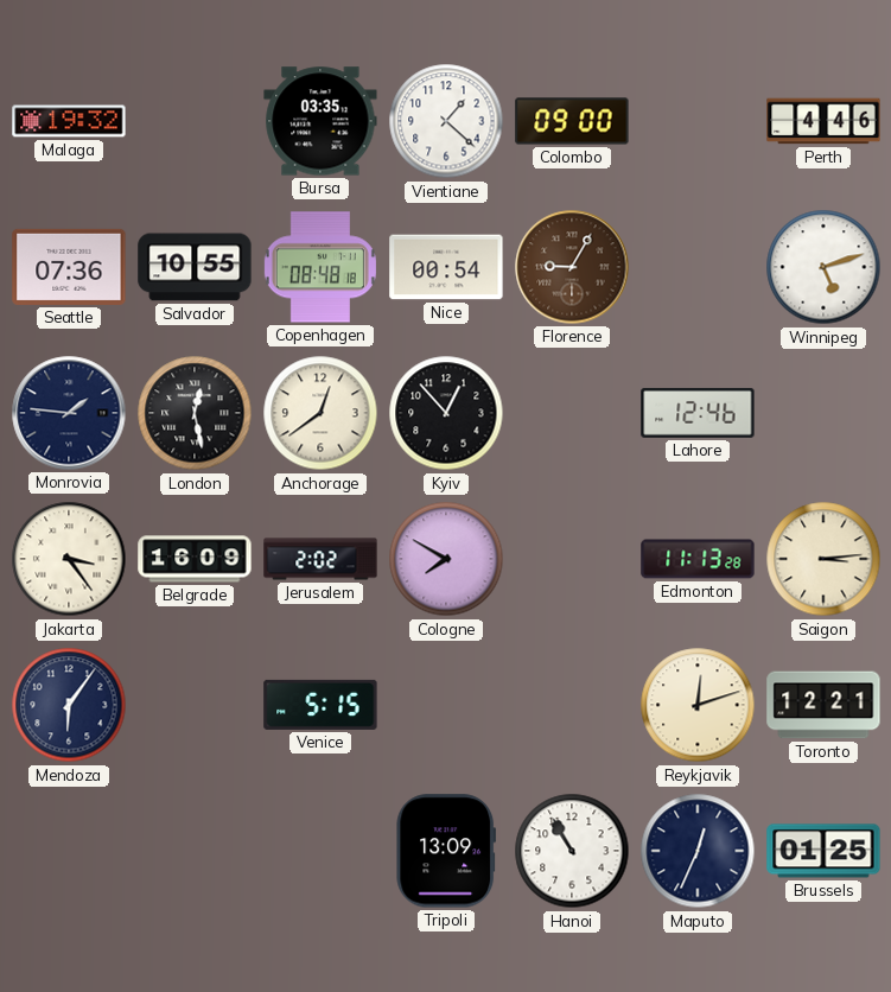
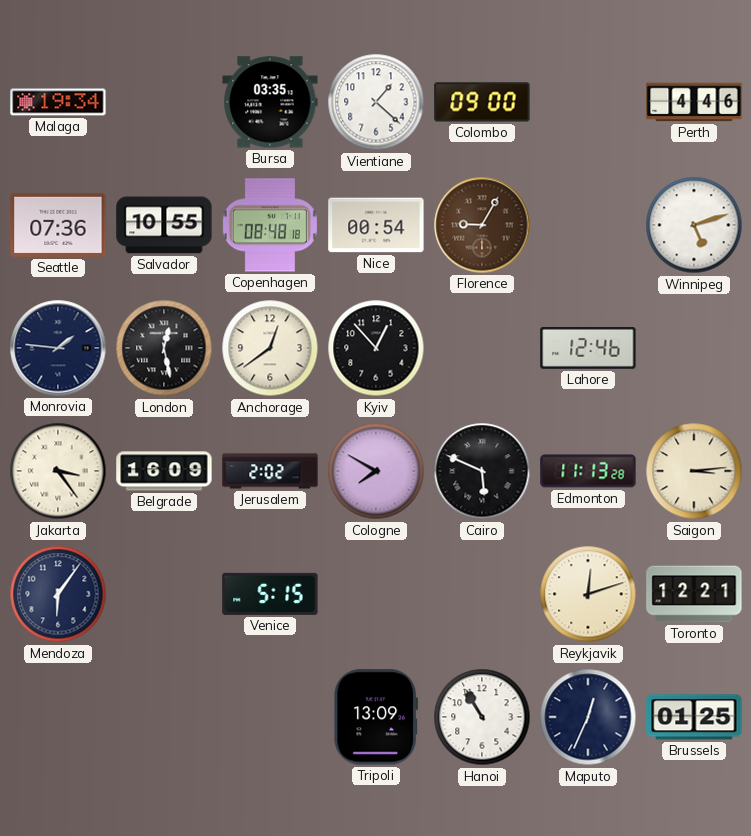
Malaga: 19:32 -> 19:34
Cairo: none -> 5:49
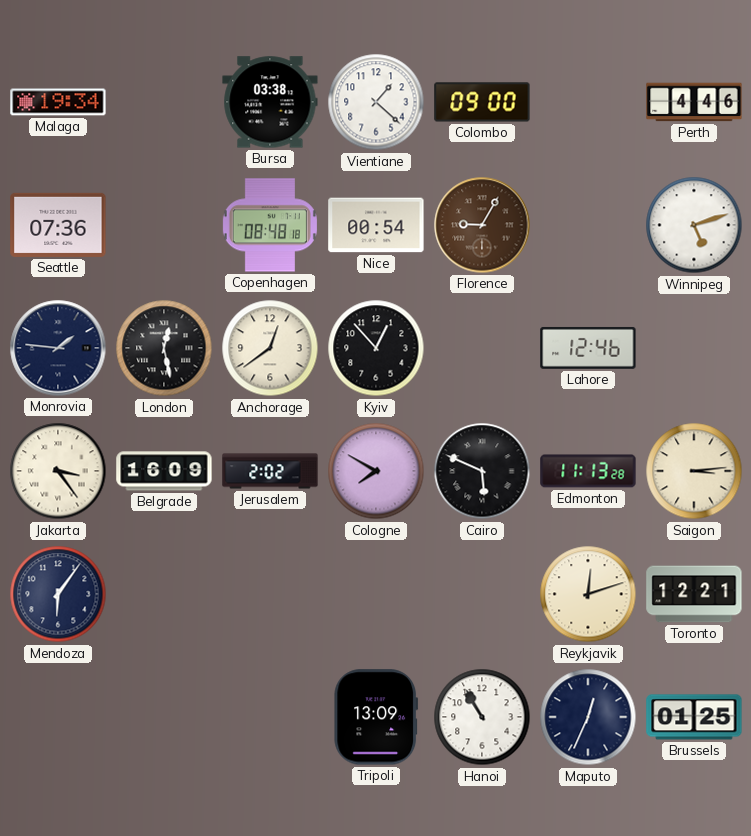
Bursa: 03:35 -> 03:38
Salvador: 10:55 -> none
Venice: 5:15 -> none
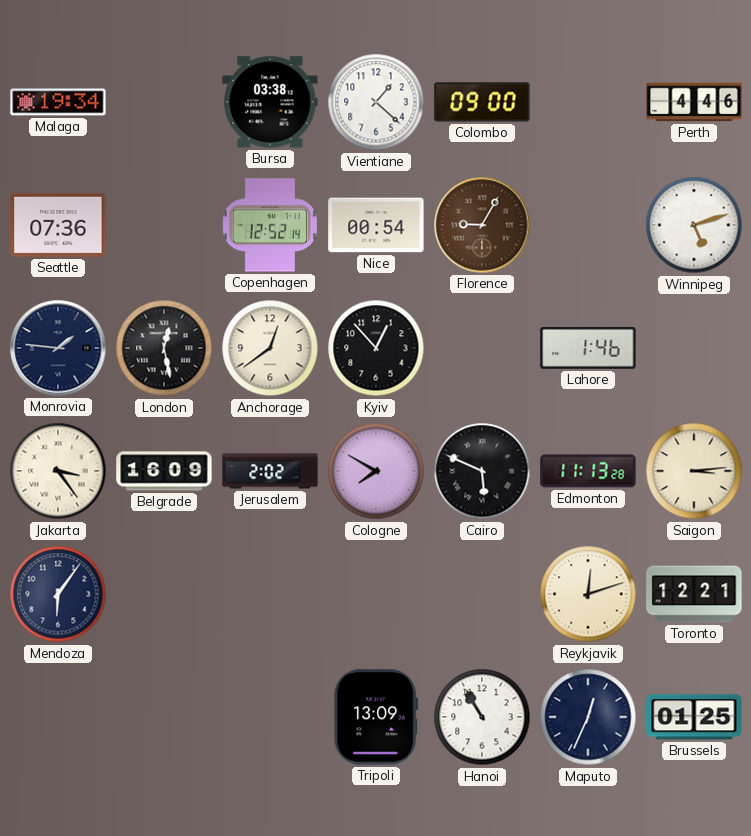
Copenhagen: 08:48 -> 12:52
Lahore: 12:46 -> 1:46
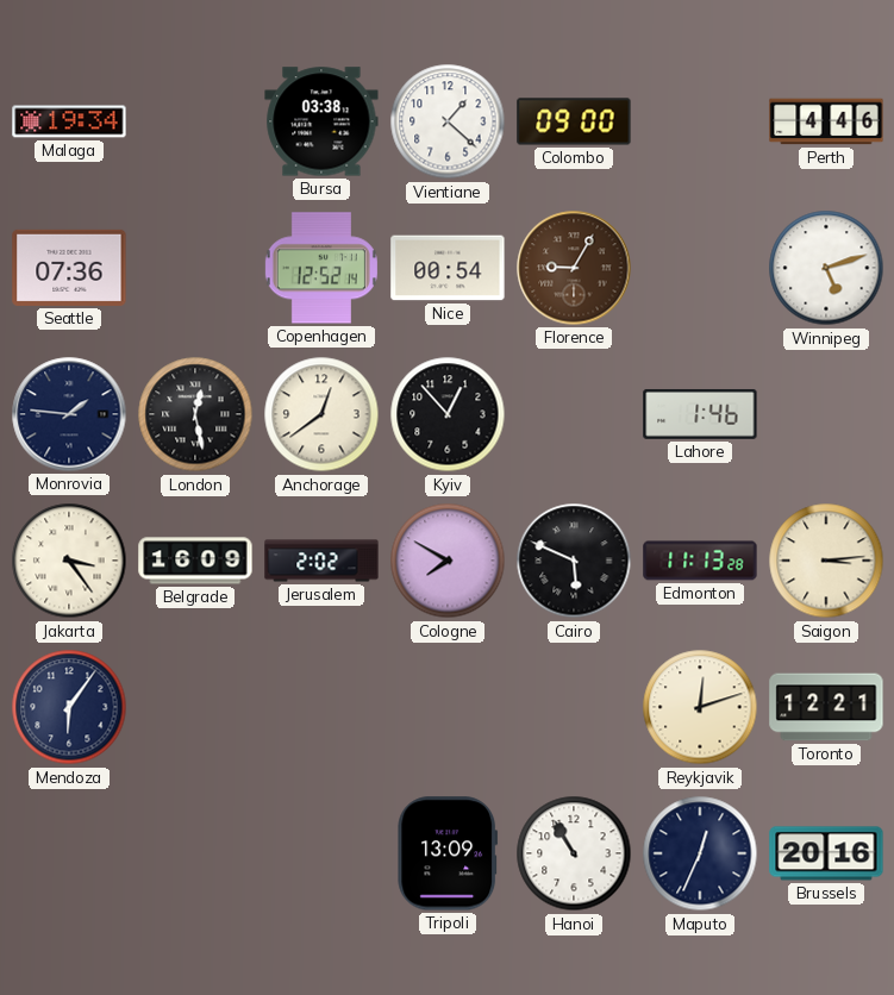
Brussels: 01:25 -> 20:16
